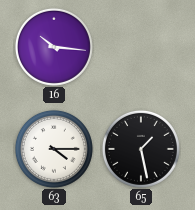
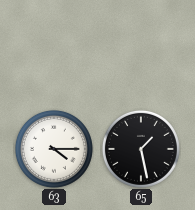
16: 10:16 -> none
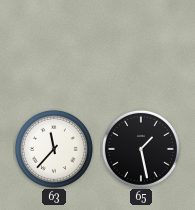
63: 4:15 -> 11:37
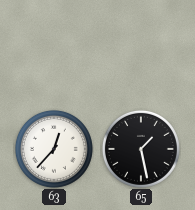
63: 11:37 -> 12:37
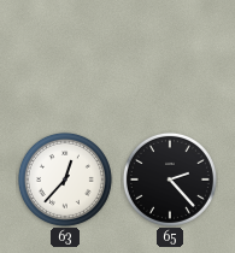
65: 1:28 -> 2:23
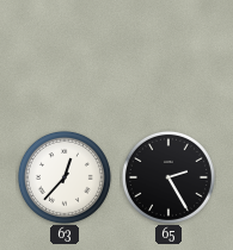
65: 2:23 -> 2:25
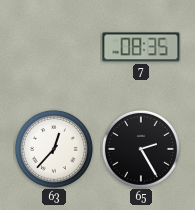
7: none -> 08:35
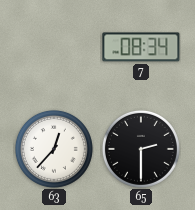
7: 08:35 -> 08:34
65: 2:25 -> 2:30
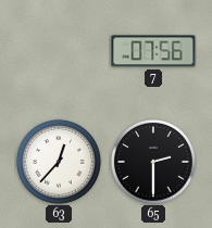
7: 08:34 -> 07:56
